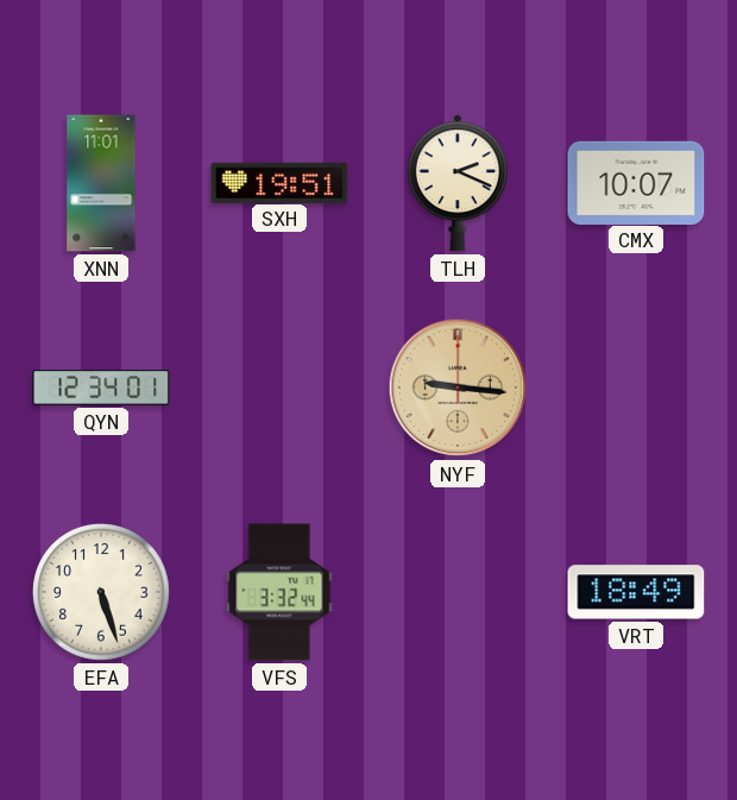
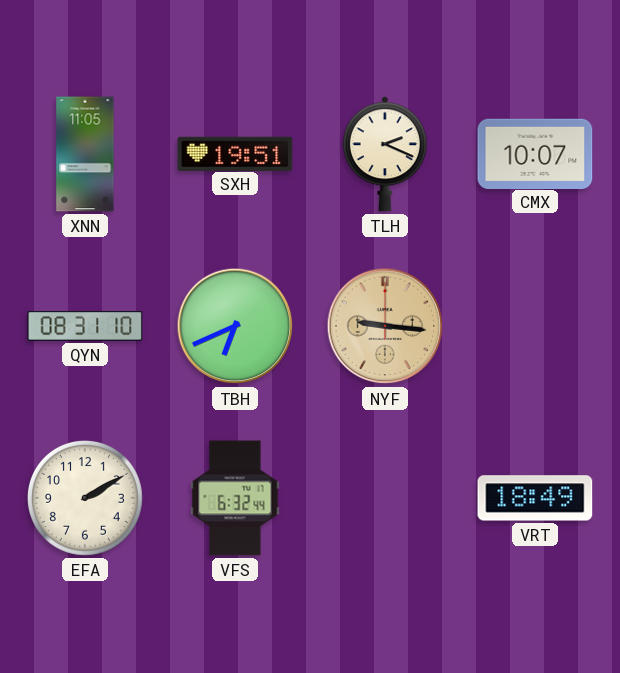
XNN: 11:01 -> 11:05
QYN: 12:34 -> 08:31
TBH: none -> 6:41
EFA: 5:27 -> 2:10
VFS: 3:32 -> 6:32
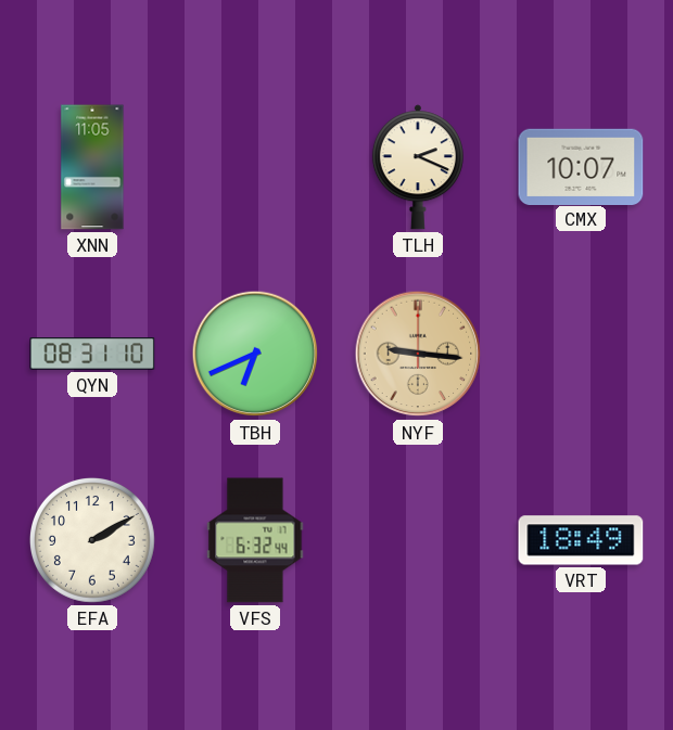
SXH: 19:51 -> none
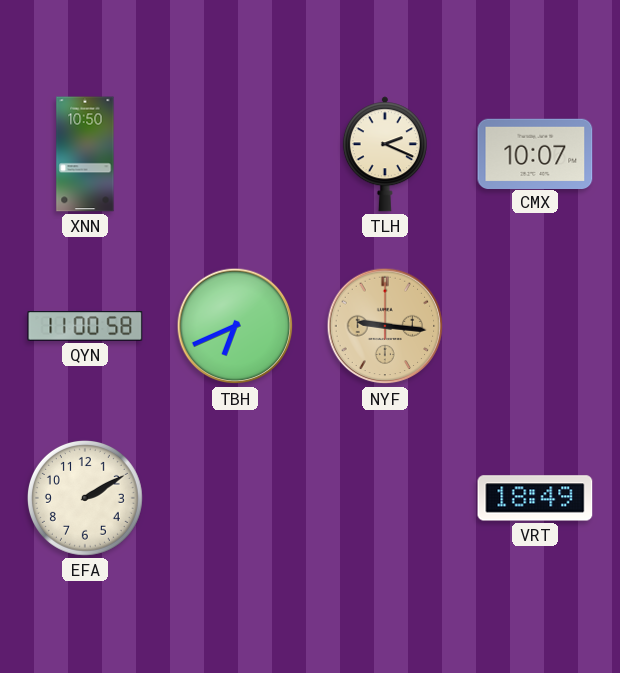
XNN: 11:05 -> 10:50
QYN: 08:31 -> 11:00
VFS: 6:32 -> none
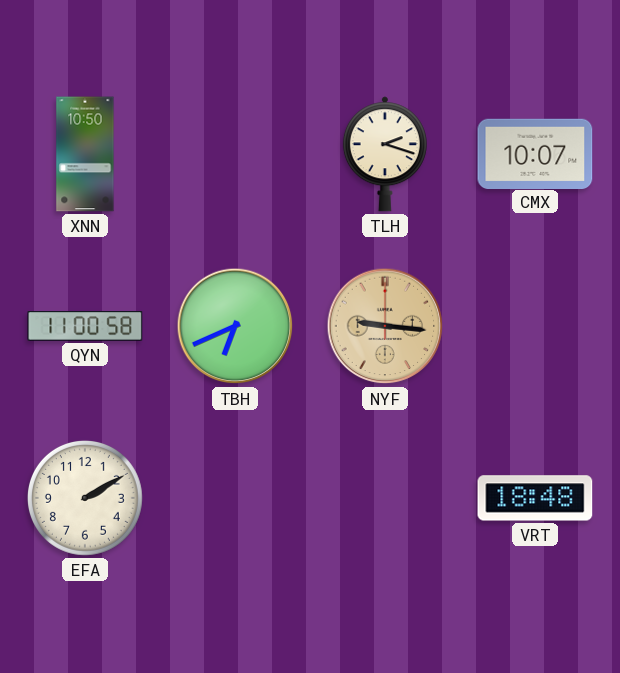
TLH: 2:19 -> 2:18
VRT: 18:49 -> 18:48
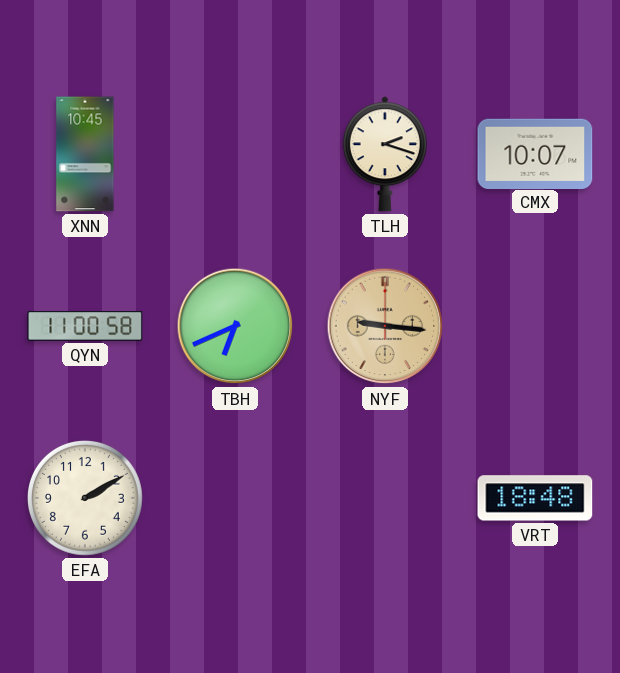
XNN: 10:50 -> 10:45
